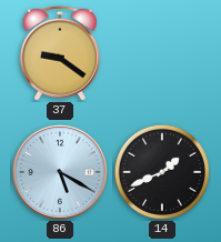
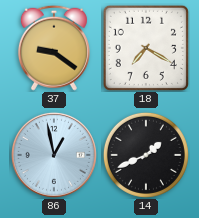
18: none -> 7:20
86: 5:20 -> 12:58
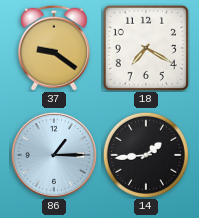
86: 12:58 -> 1:15
14: 1:41 -> 1:44
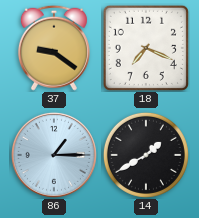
18: 7:20 -> 7:19
14: 1:44 -> 1:40
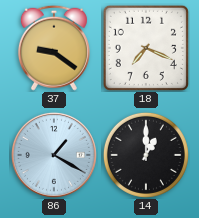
86: 1:15 -> 1:20
14: 1:40 -> 1:00
